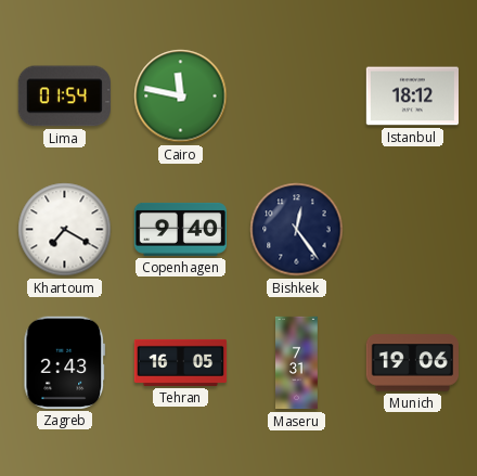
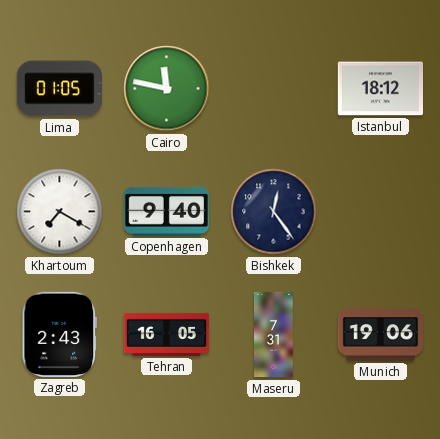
Lima: 01:54 -> 01:05
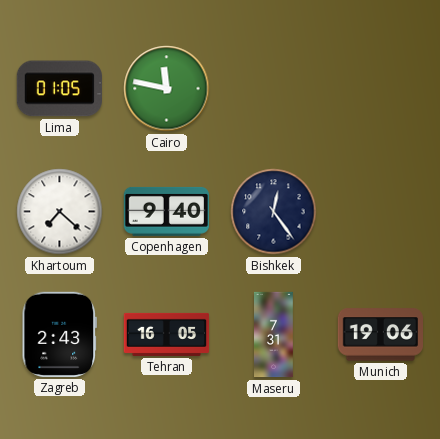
Istanbul: 18:12 -> none
Khartoum: 7:20 -> 7:22
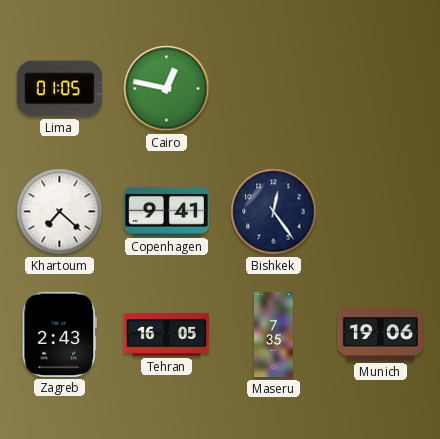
Cairo: 11:47 -> 12:47
Copenhagen: 9:40 -> 9:41
Maseru: 7:31 -> 7:35
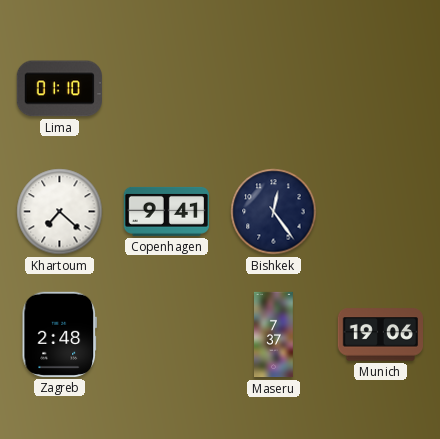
Lima: 01:05 -> 01:10
Cairo: 12:47 -> none
Zagreb: 2:43 -> 2:48
Tehran: 16:05 -> none
Maseru: 7:35 -> 7:37
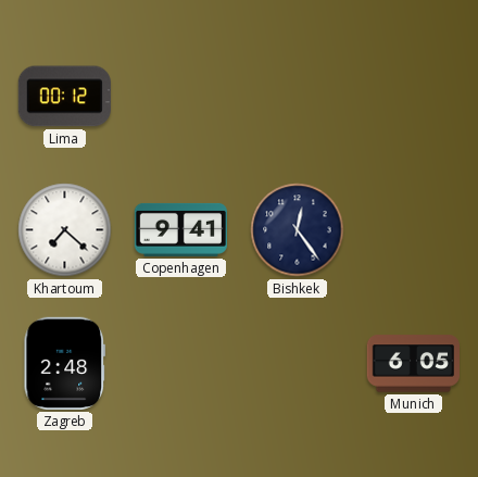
Lima: 01:10 -> 00:12
Maseru: 7:37 -> none
Munich: 19:06 -> 6:05
